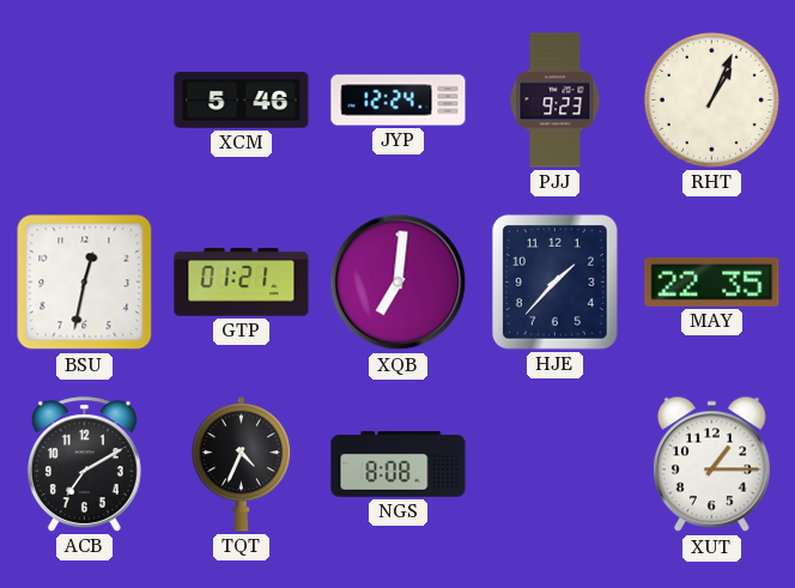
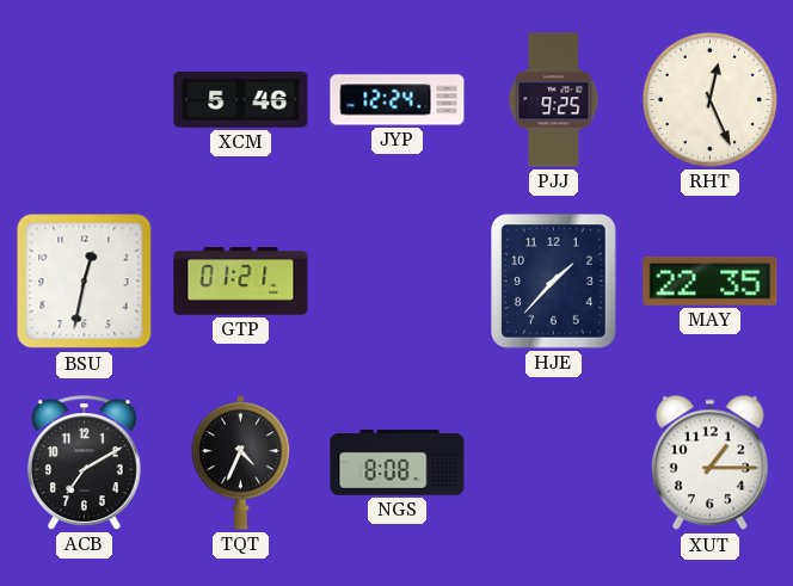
PJJ: 9:23 -> 9:25
RHT: 1:04 -> 12:26
XQB: 7:01 -> none
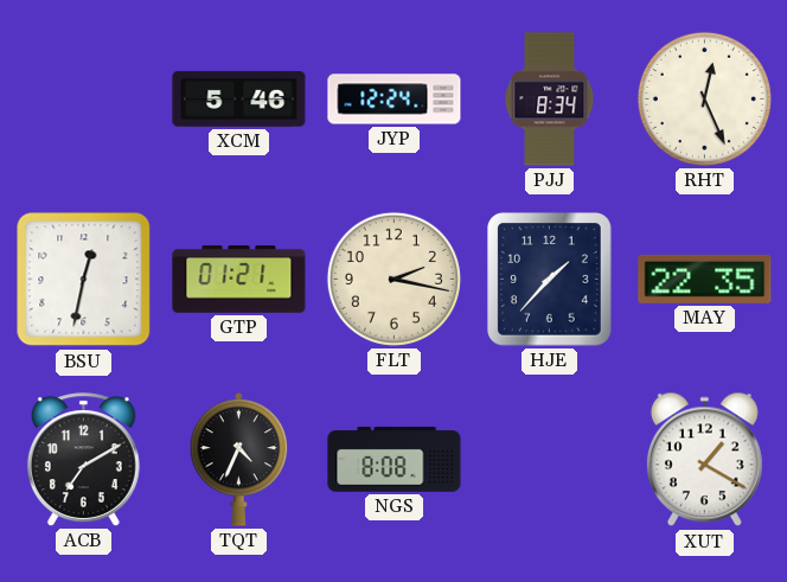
PJJ: 9:25 -> 8:34
FLT: none -> 2:17
XUT: 1:15 -> 1:20
